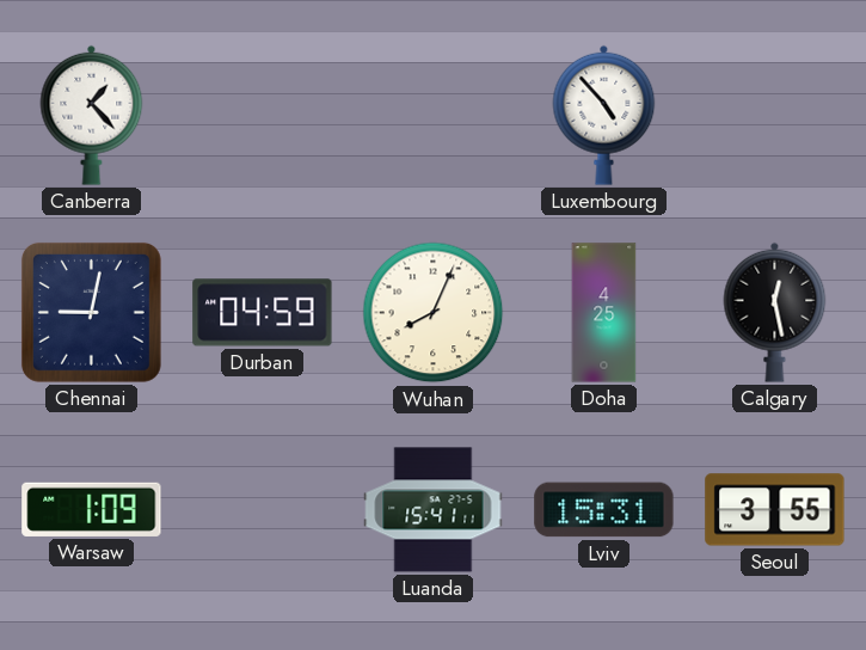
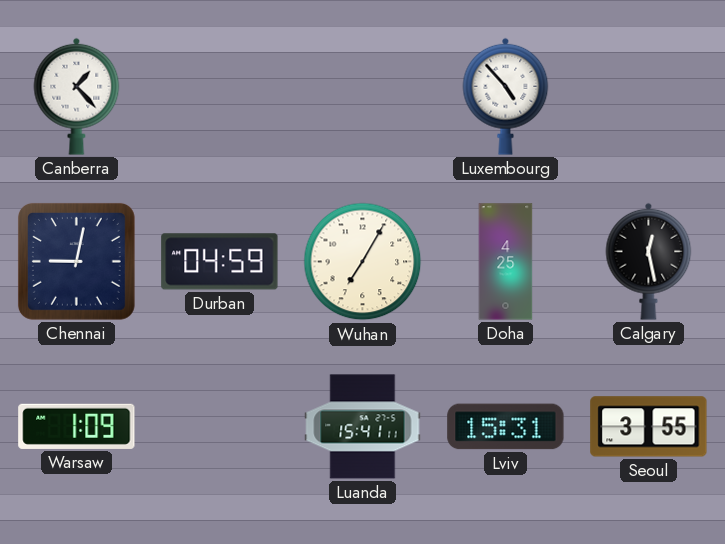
Wuhan: 8:04 -> 7:05
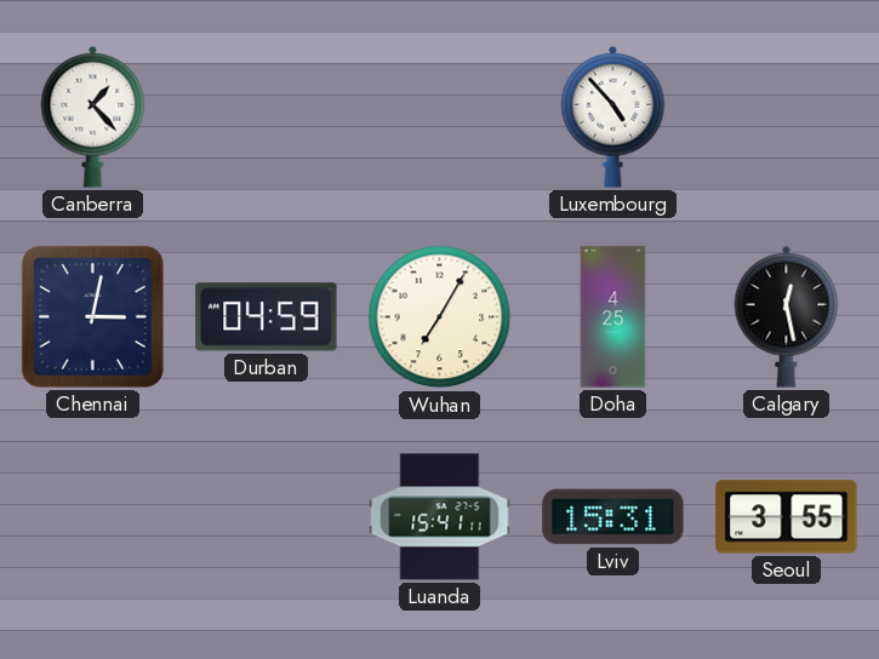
Chennai: 9:02 -> 3:02
Warsaw: 1:09 -> none
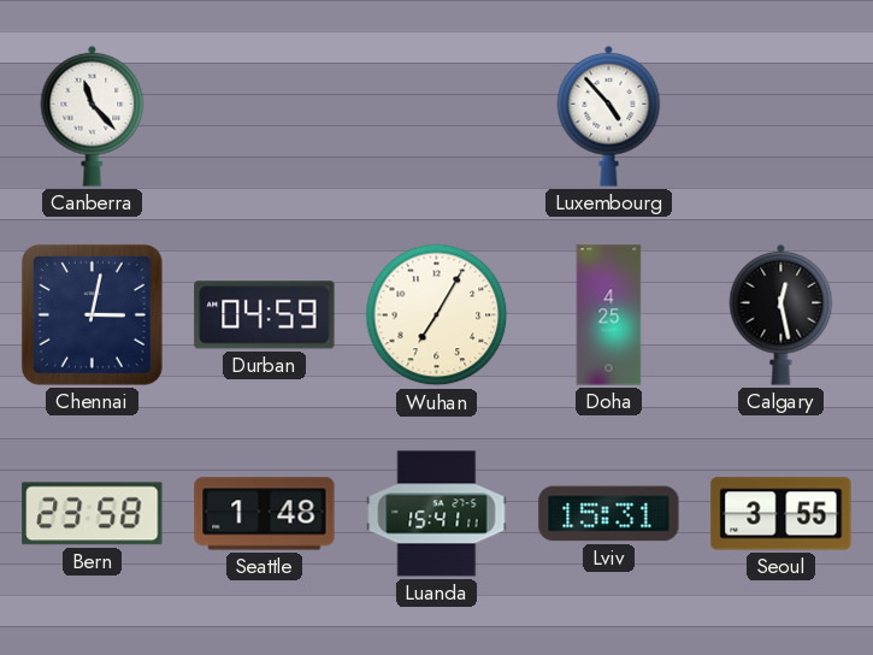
Canberra: 1:23 -> 11:23
Bern: none -> 23:58
Seattle: none -> 1:48
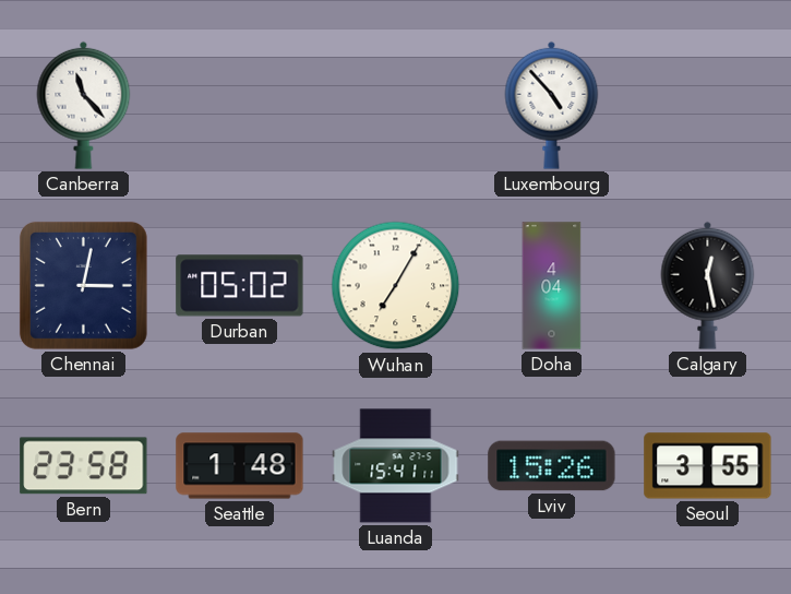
Durban: 04:59 -> 05:02
Doha: 4:25 -> 4:04
Lviv: 15:31 -> 15:26
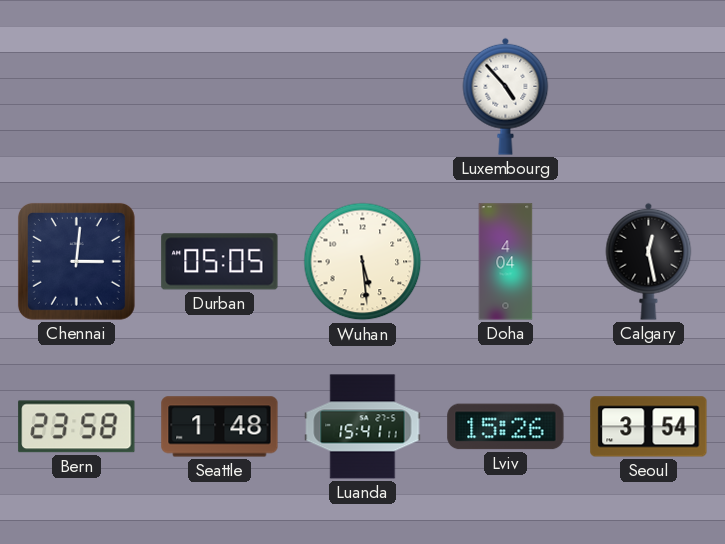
Canberra: 11:23 -> none
Chennai: 3:02 -> 3:01
Durban: 05:02 -> 05:05
Wuhan: 7:05 -> 5:29
Seoul: 3:55 -> 3:54
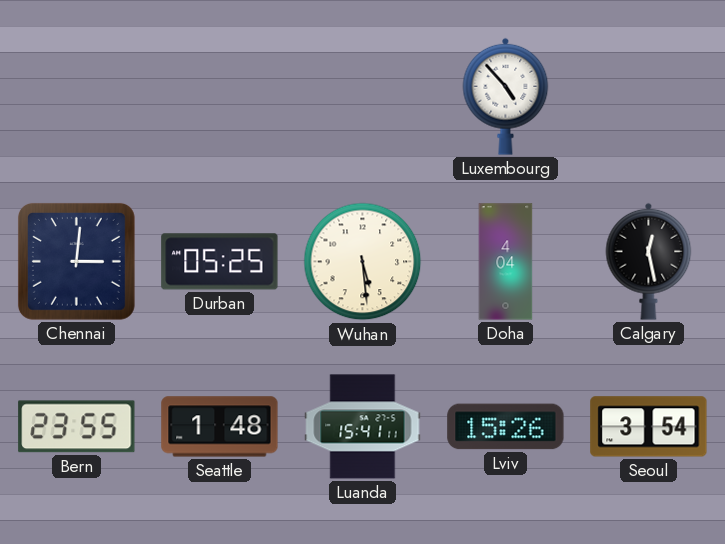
Durban: 05:05 -> 05:25
Bern: 23:58 -> 23:55
